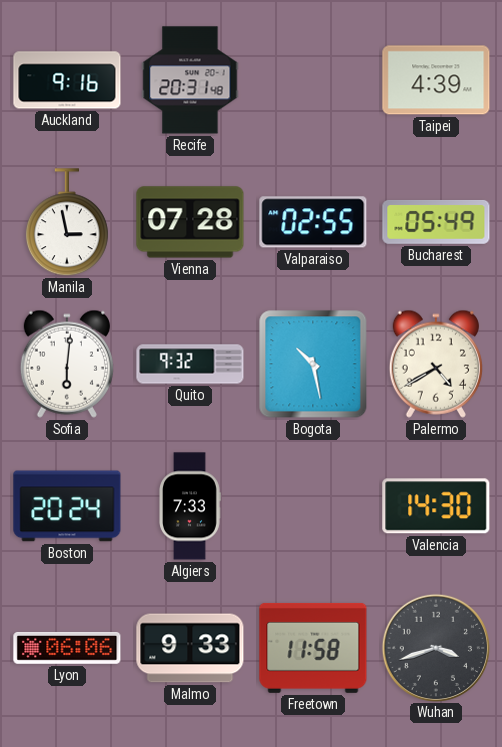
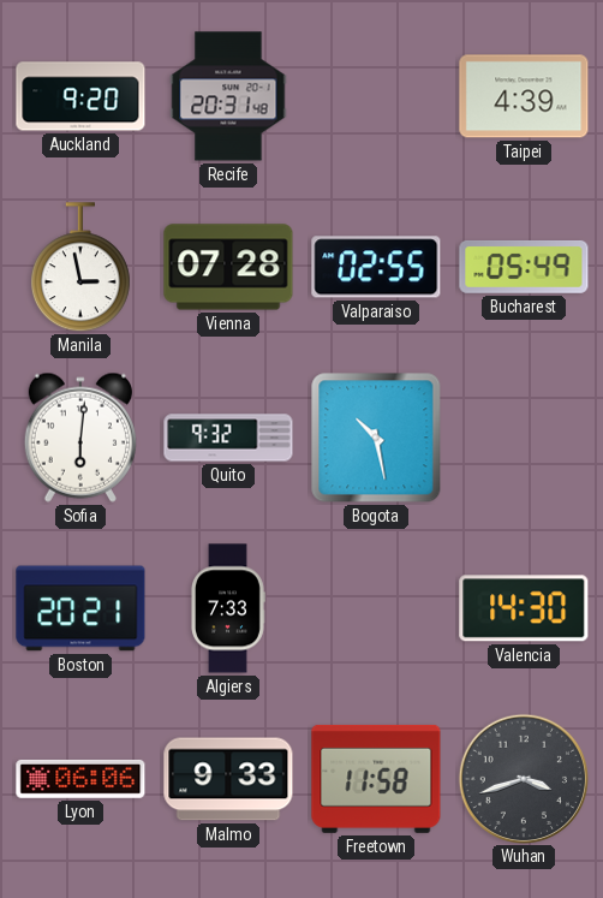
Auckland: 9:16 -> 9:20
Palermo: 4:40 -> none
Boston: 20:24 -> 20:21
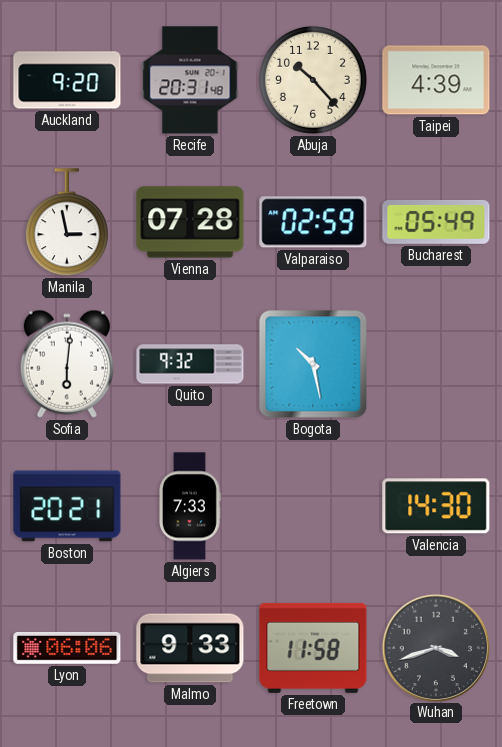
Abuja: none -> 10:23
Valparaiso: 02:55 -> 02:59
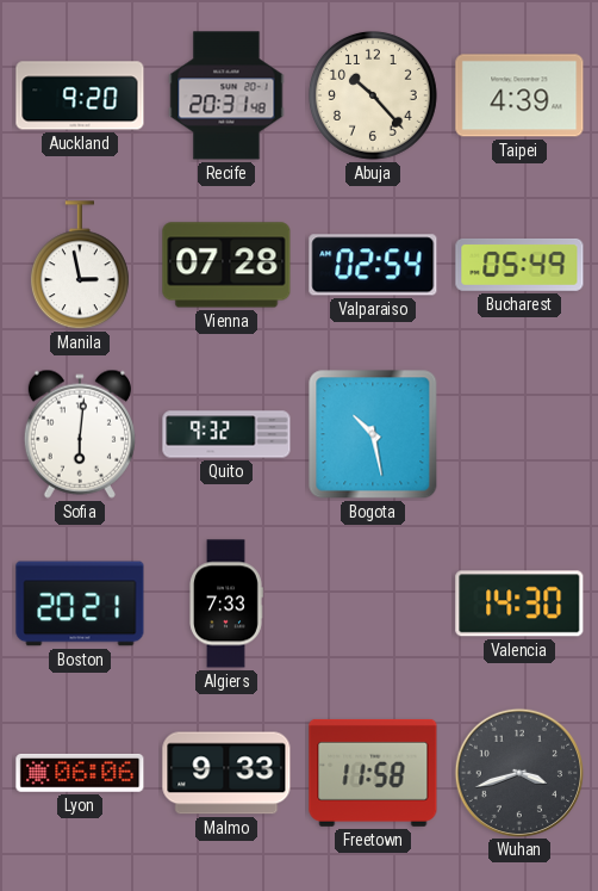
Valparaiso: 02:59 -> 02:54
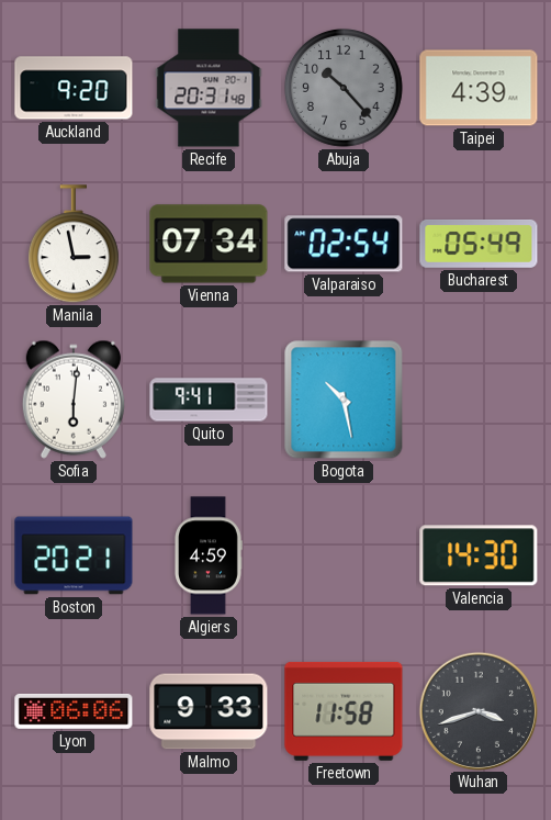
Abuja dial: cream -> grey
Vienna: 07:28 -> 07:34
Quito: 9:32 -> 9:41
Algiers: 7:33 -> 4:59
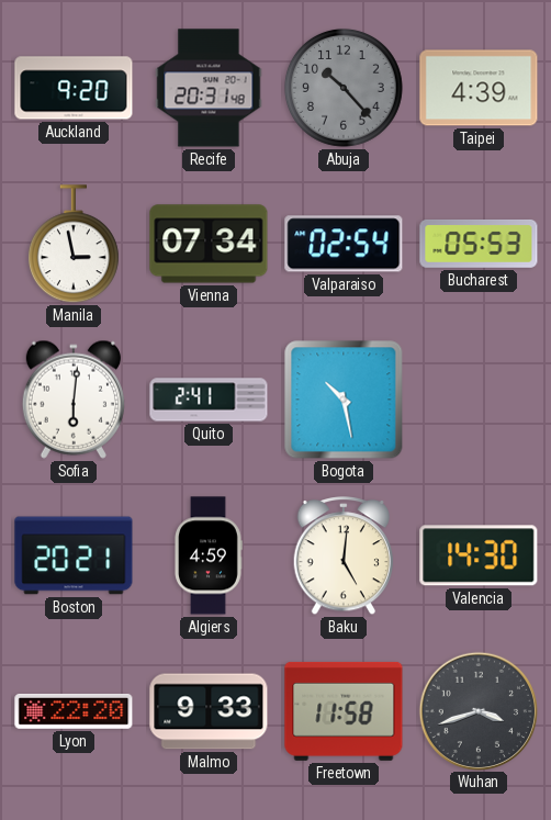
Bucharest: 05:49 -> 05:53
Quito: 9:41 -> 2:41
Baku: none -> 5:01
Lyon: 06:06 -> 22:20
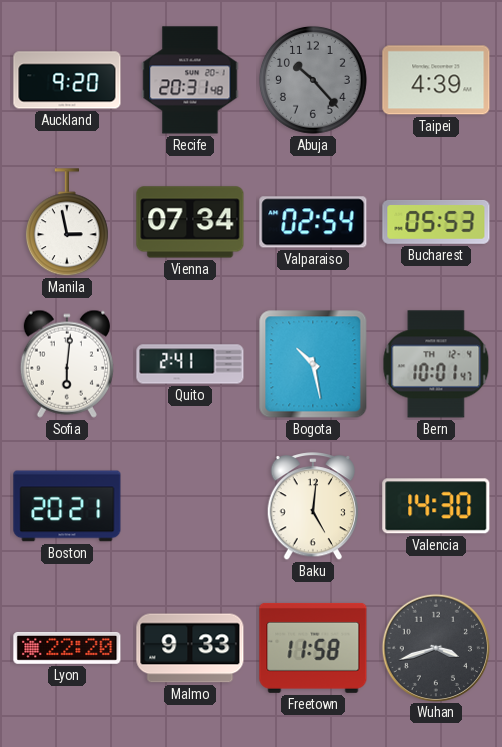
Bern: none -> 10:01
Algiers: 4:59 -> none
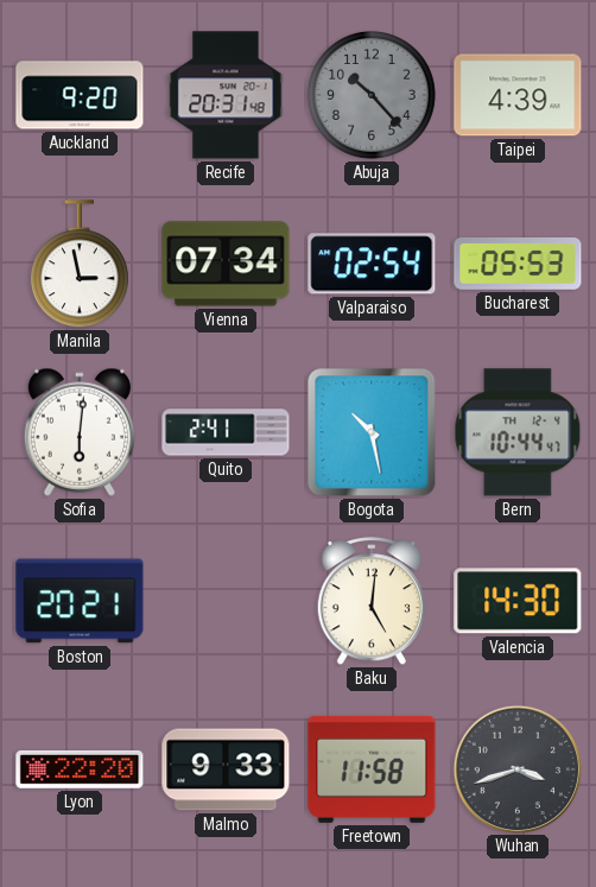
Bern: 10:01 -> 10:44
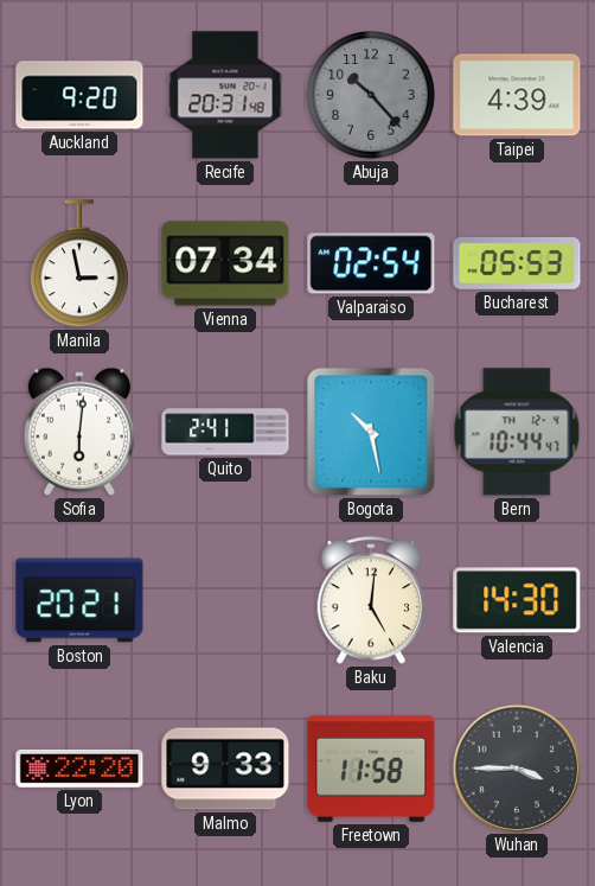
Wuhan: 3:42 -> 3:45
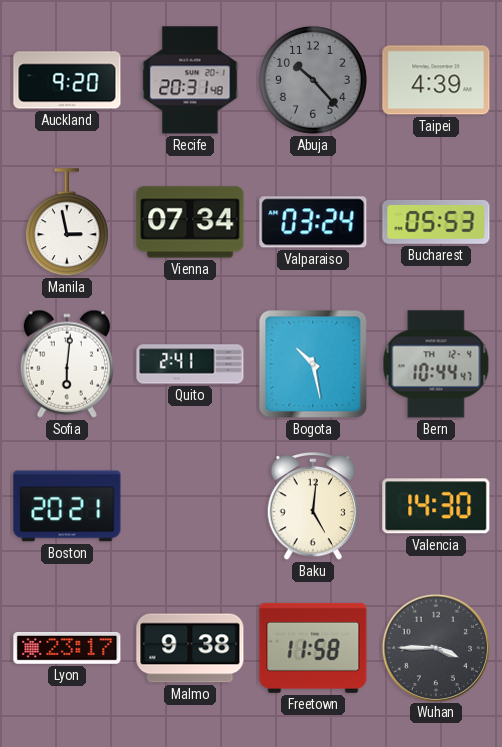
Valparaiso: 02:54 -> 03:24
Lyon: 22:20 -> 23:17
Malmo: 9:33 -> 9:38
